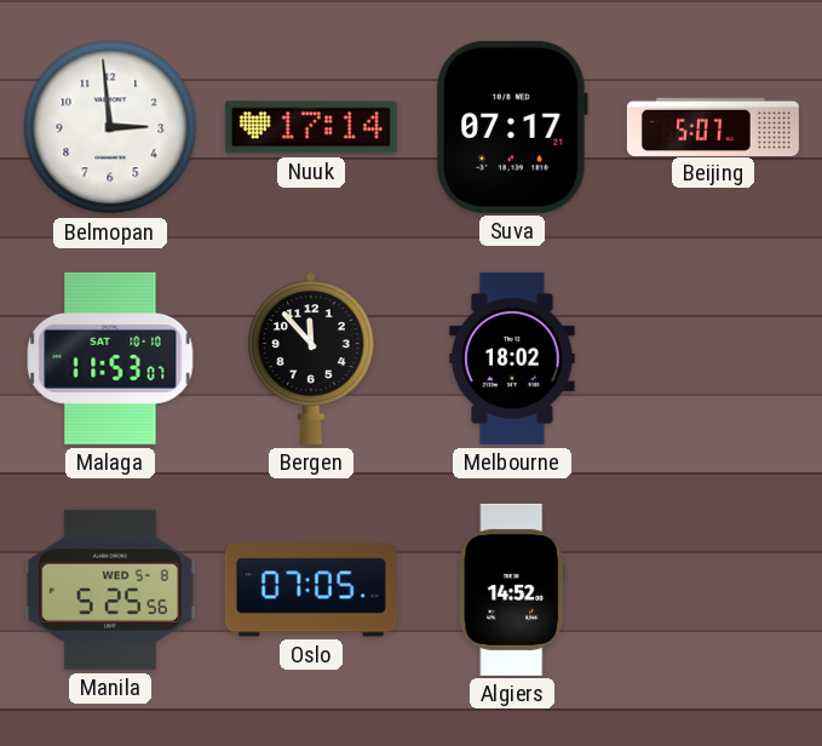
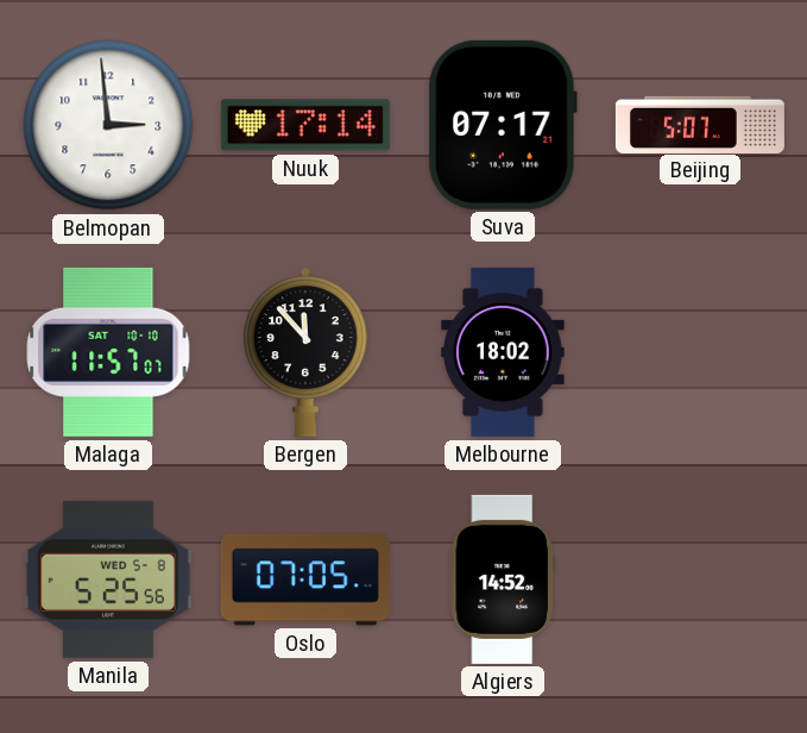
Malaga: 11:53 -> 11:57
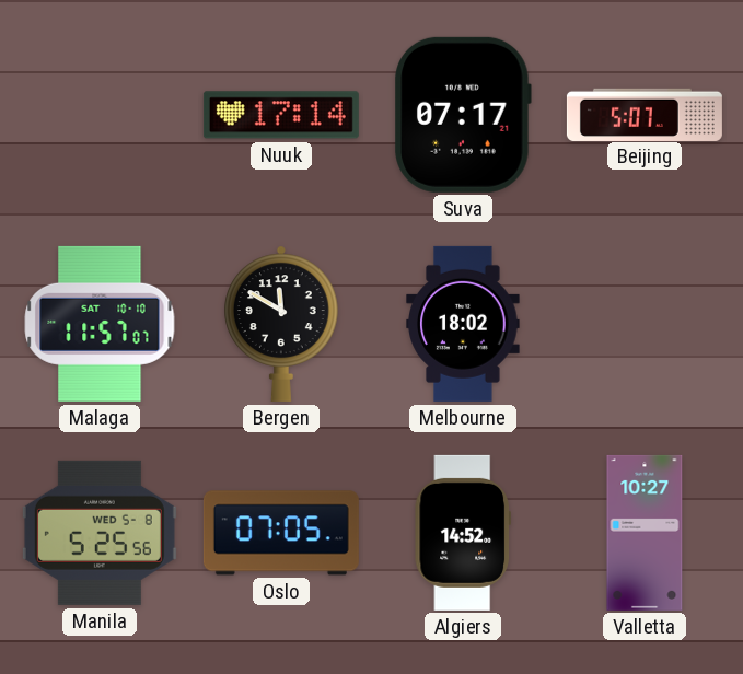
Belmopan: 2:59 -> none
Bergen: 11:53 -> 11:50
Valletta: none -> 10:27
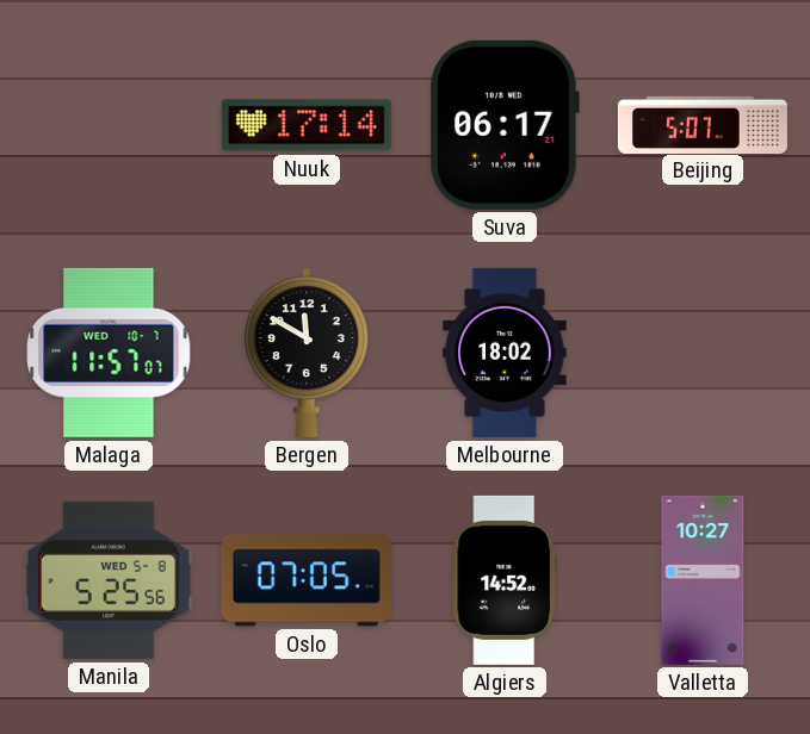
Suva: 07:17 -> 06:17
Malaga date: SAT 10-10 -> WED 10-7
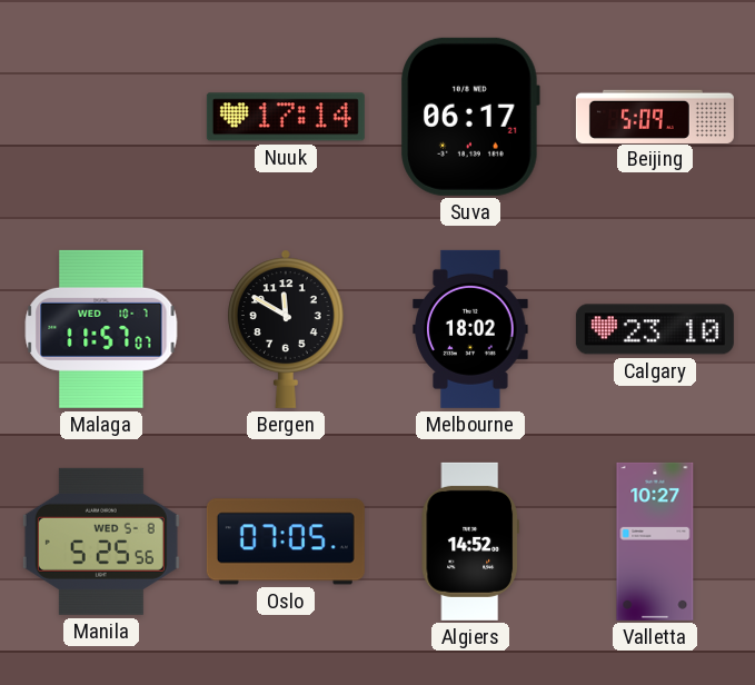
Beijing: 5:07 -> 5:09
Calgary: none -> 23:10
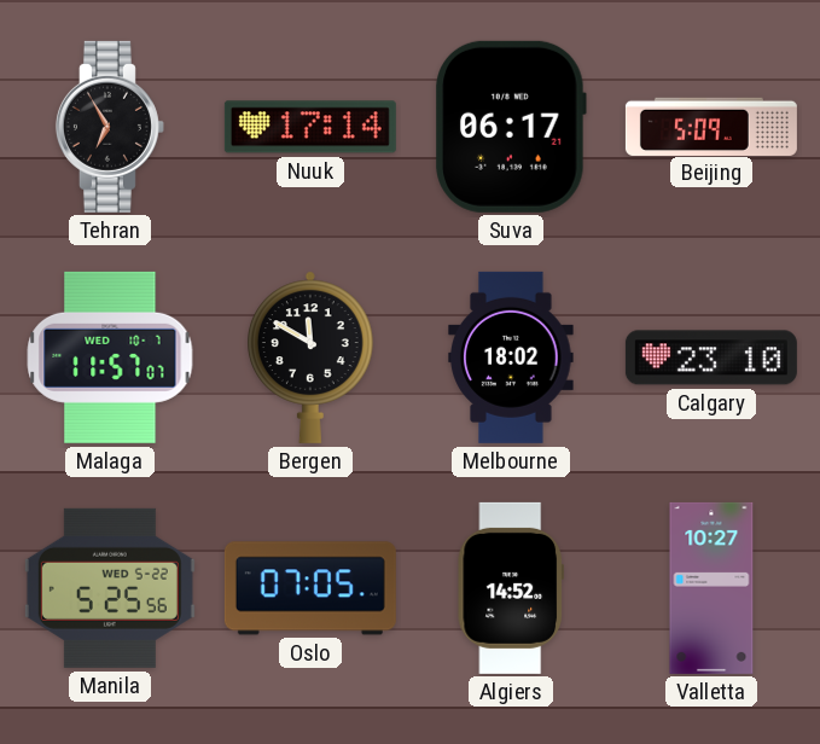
Tehran: none -> 6:55
Manila date: WED 5-8 -> WED 5-22
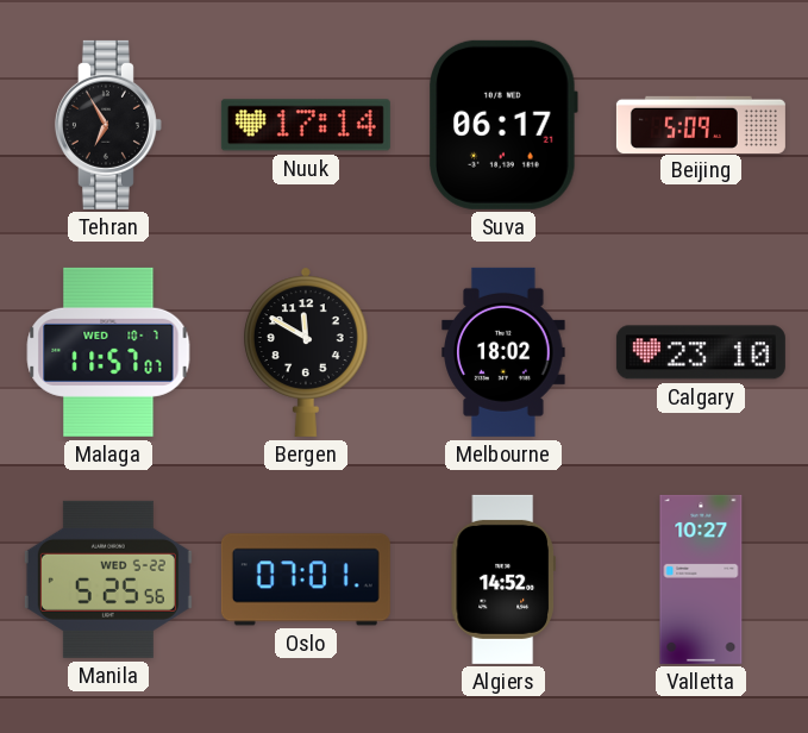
Oslo: 07:05 -> 07:01
